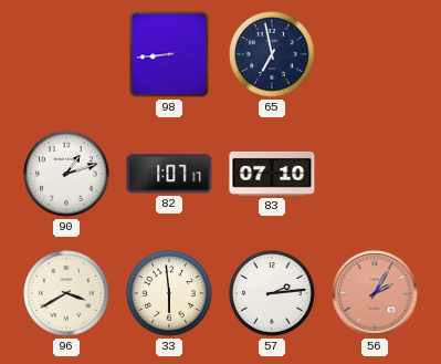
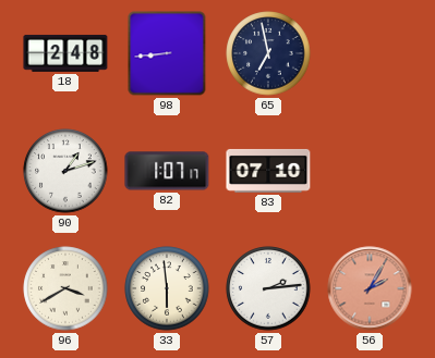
18: none -> 2:48
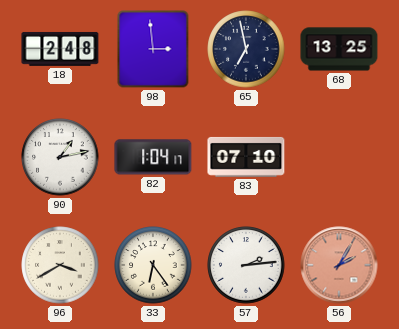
98: 8:44 -> 2:59
68: none -> 13:25
90: 1:12 -> 1:13
82: 1:07 -> 1:04
33: 5:59 -> 6:24
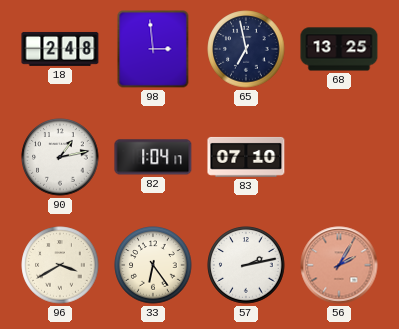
57: 2:14 -> 2:13
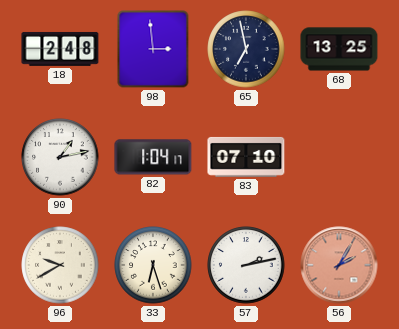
96: 3:40 -> 9:40
33: 6:24 -> 6:27
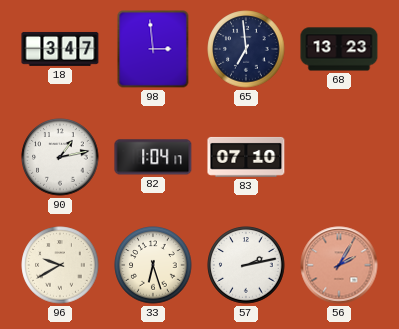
18: 2:48 -> 3:47
65: 6:58 -> 6:59
68: 13:25 -> 13:23
